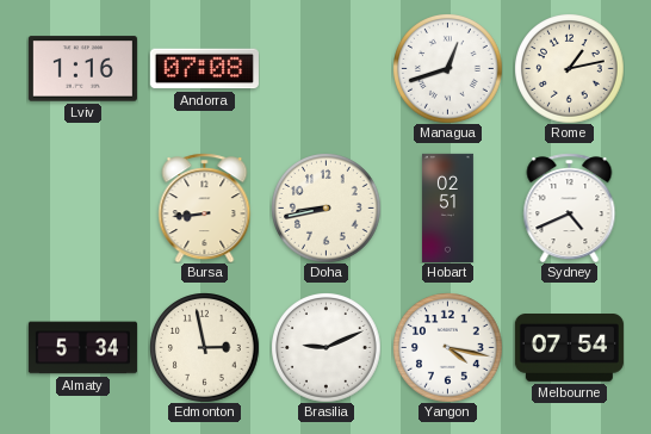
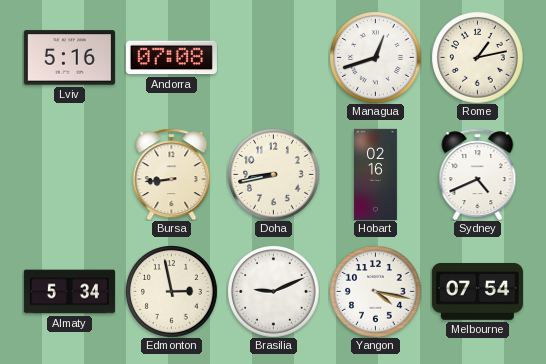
Lviv: 1:16 -> 5:16
Hobart: 02:51 -> 02:16
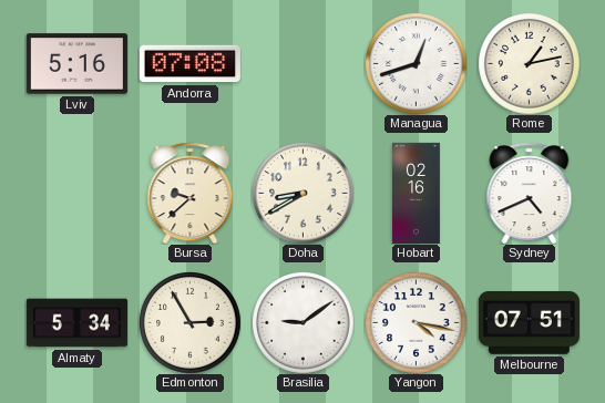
Bursa: 8:44 -> 9:38
Doha: 8:43 -> 8:40
Edmonton: 2:58 -> 2:55
Brasilia: 9:11 -> 9:09
Melbourne: 07:54 -> 07:51
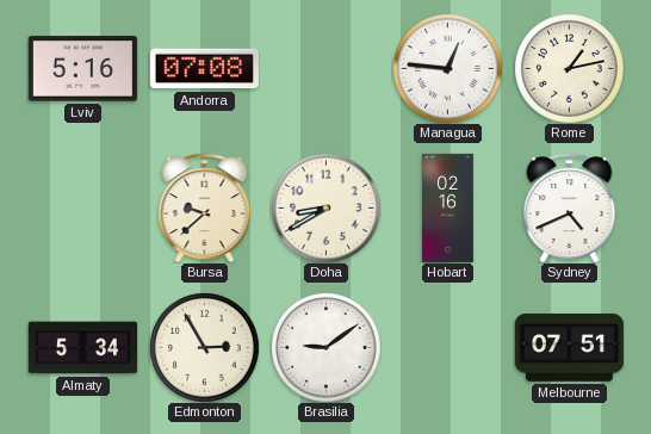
Managua: 12:42 -> 12:46
Yangon: 4:17 -> none
